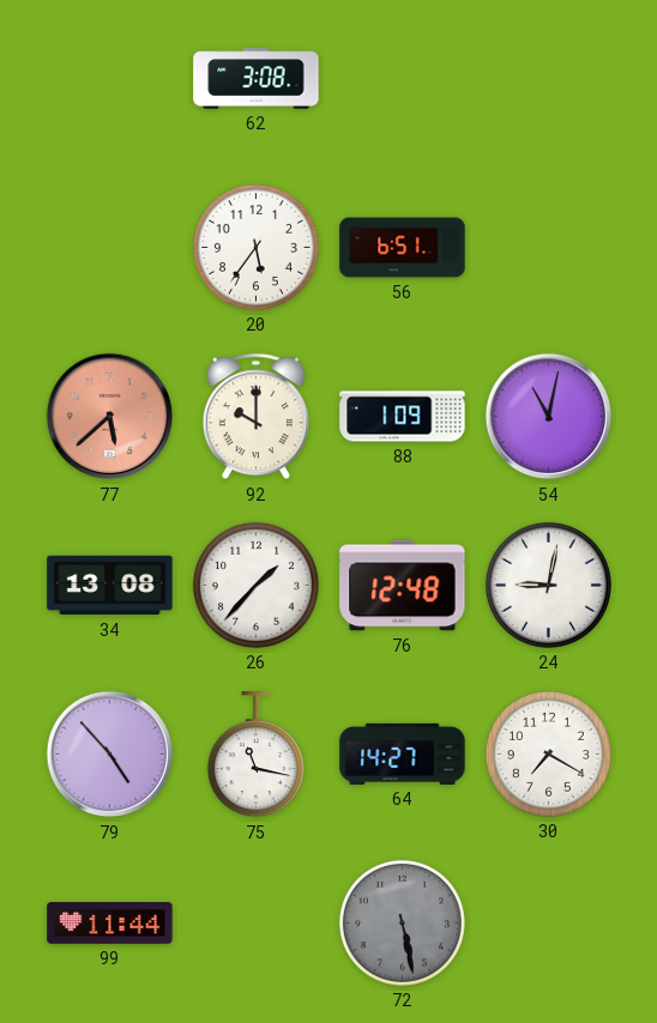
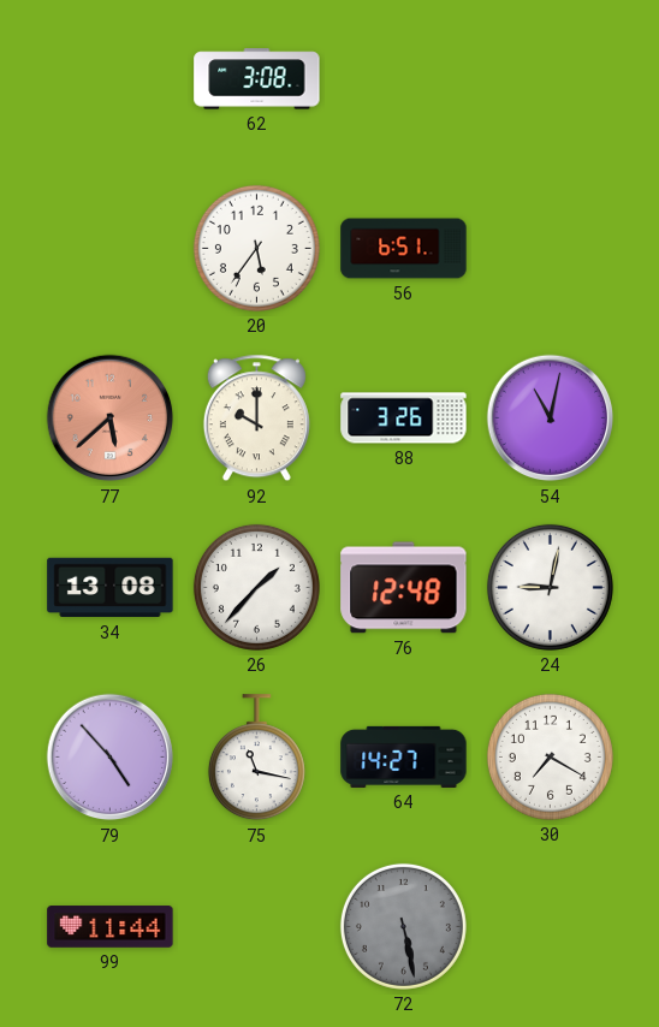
88: 1:09 -> 3:26
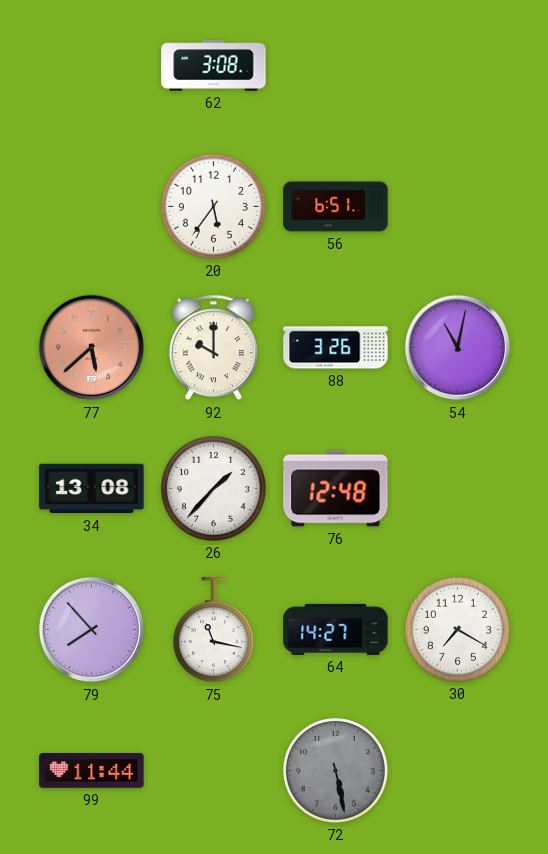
24: 9:02 -> none
79: 4:53 -> 7:53
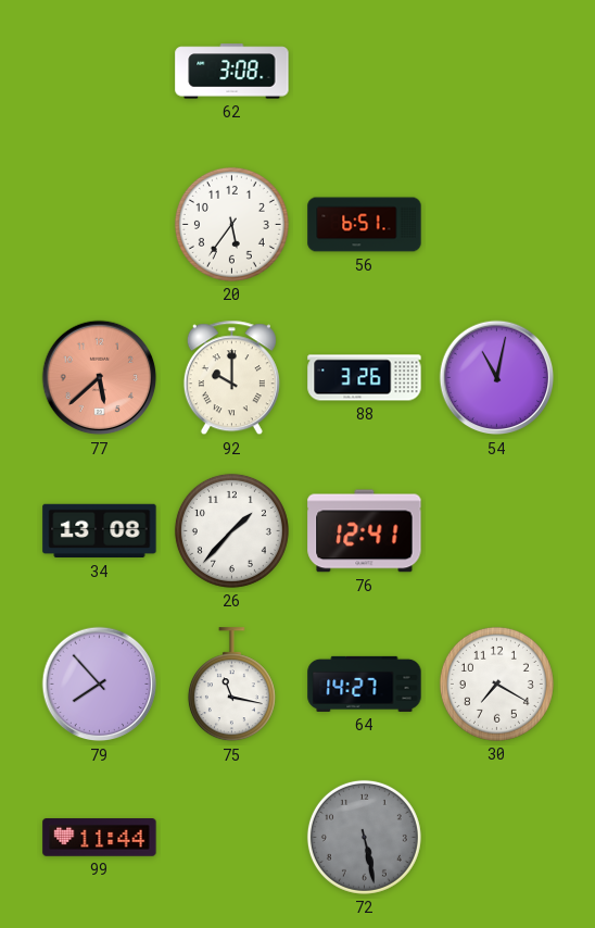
76: 12:48 -> 12:41
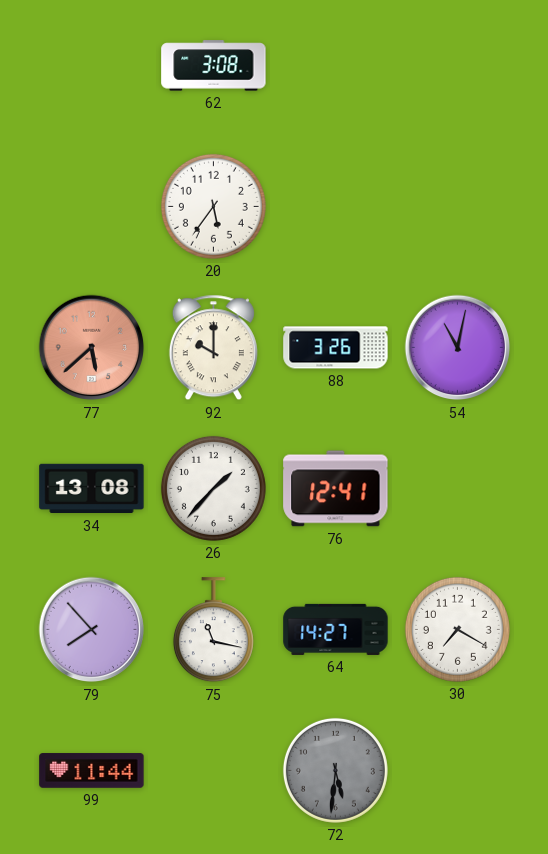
56: 6:51 -> none
72: 5:28 -> 5:31
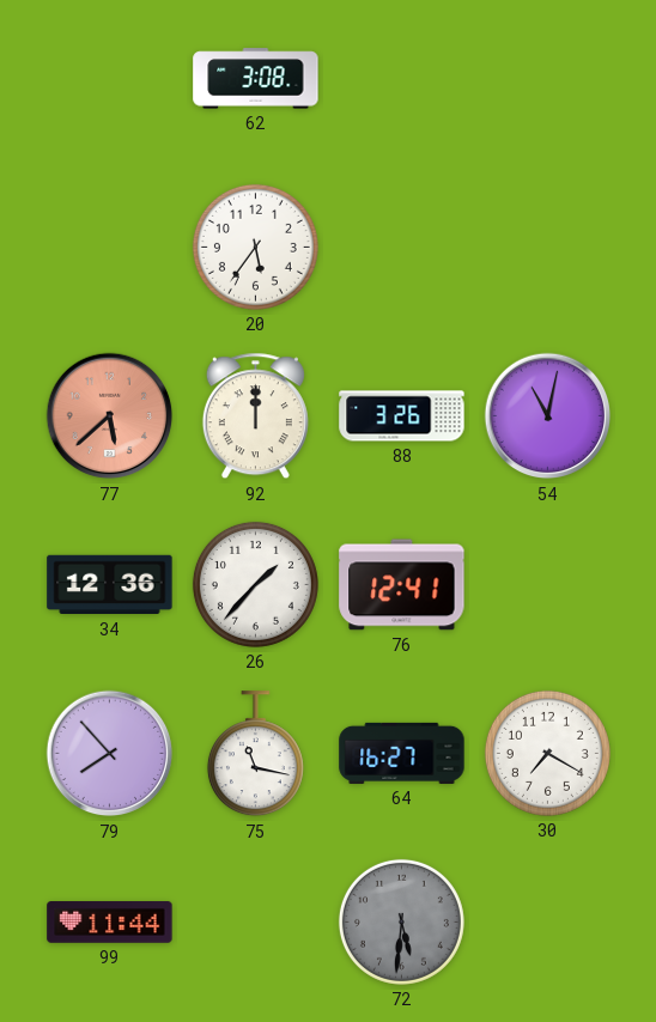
92: 10:00 -> 12:00
34: 13:08 -> 12:36
64: 14:27 -> 16:27
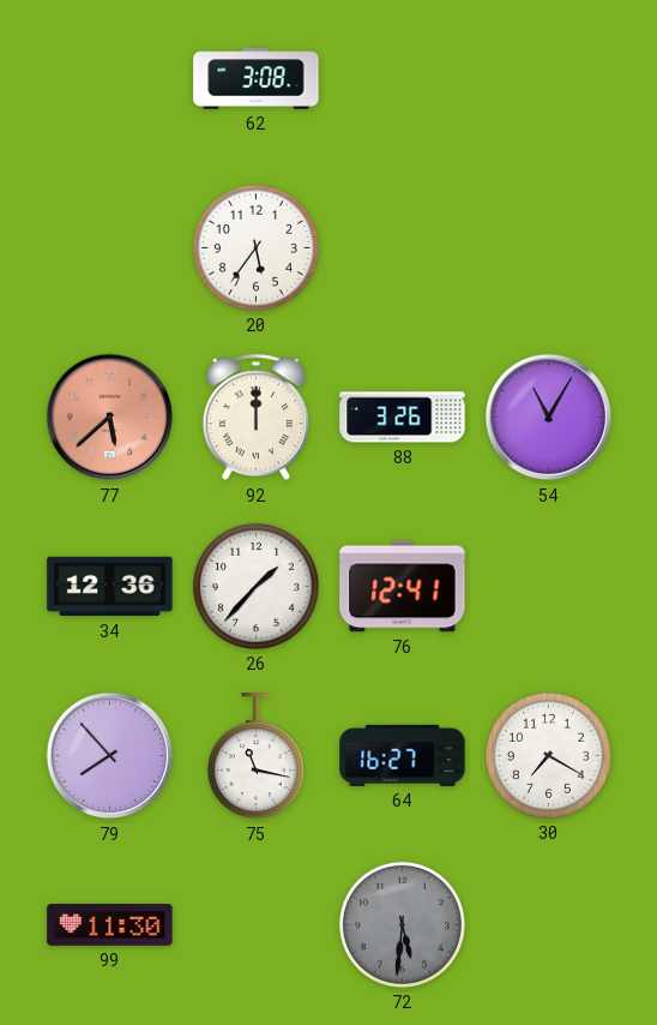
54: 11:02 -> 11:05
99: 11:44 -> 11:30
